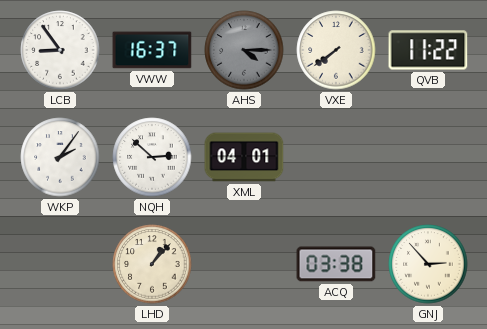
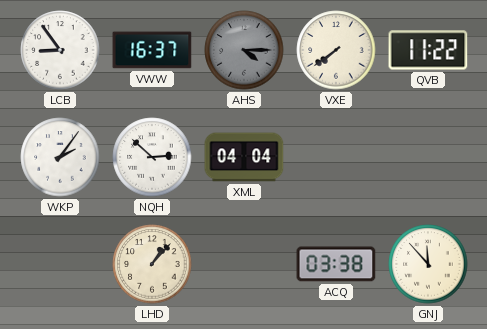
XML: 04:01 -> 04:04
GNJ: 2:53 -> 11:53
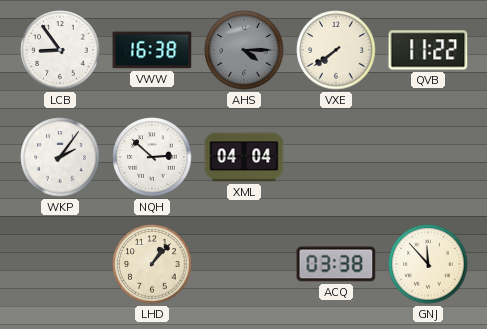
VWW: 16:37 -> 16:38
